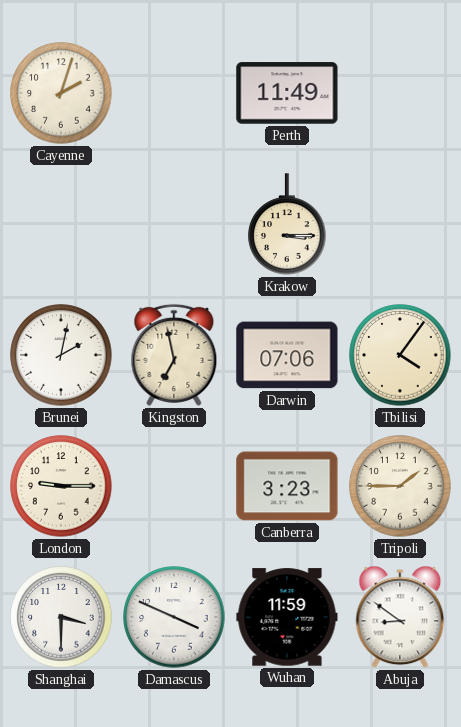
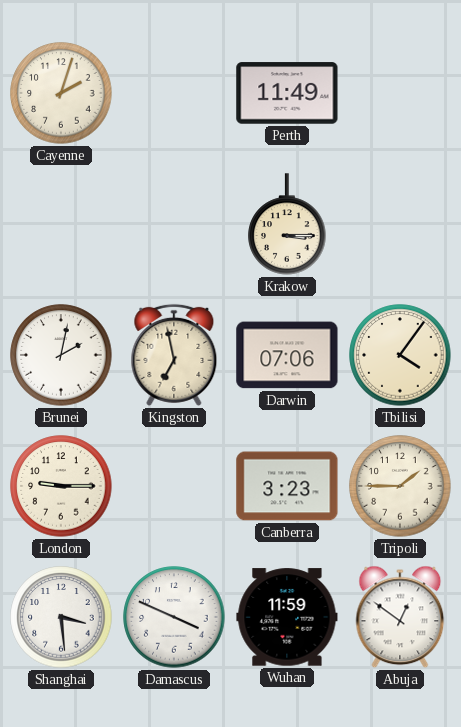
Shanghai: 3:30 -> 3:29
Abuja: 8:51 -> 12:51
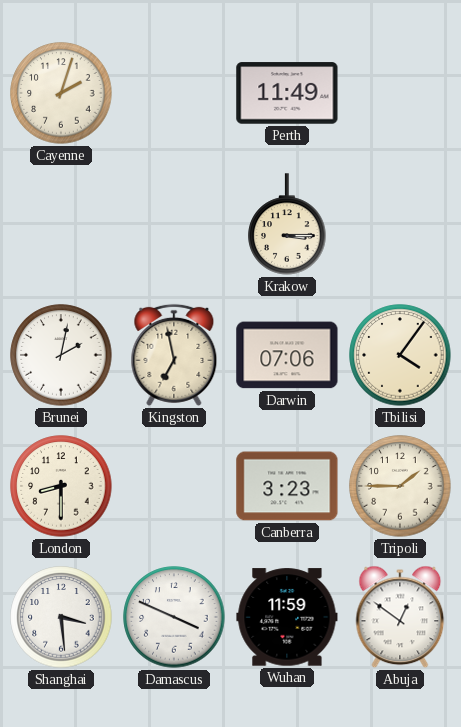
London: 9:15 -> 8:30
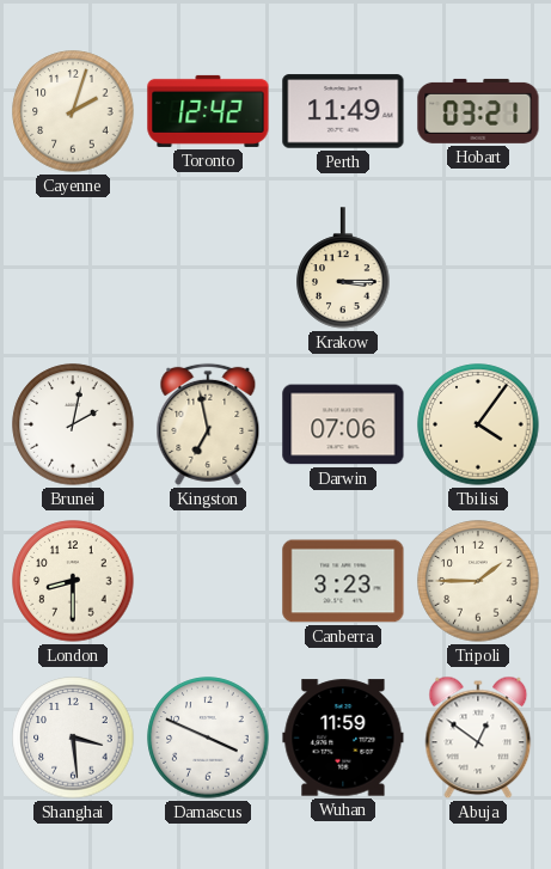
Toronto: none -> 12:42
Hobart: none -> 03:21
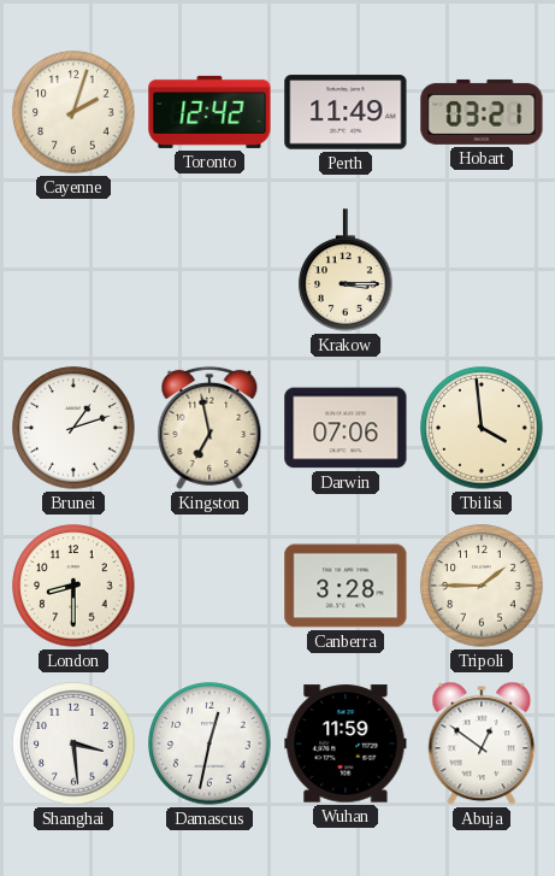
Brunei: 2:02 -> 1:12
Tbilisi: 4:06 -> 3:59
Canberra: 3:23 -> 3:28
Damascus: 3:49 -> 12:32
